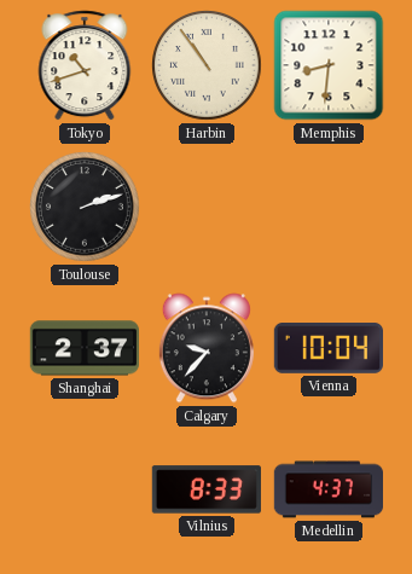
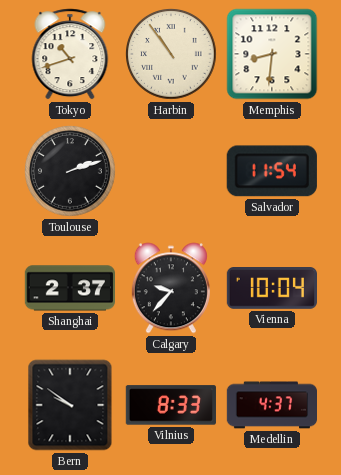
Salvador: none -> 11:54
Bern: none -> 9:51
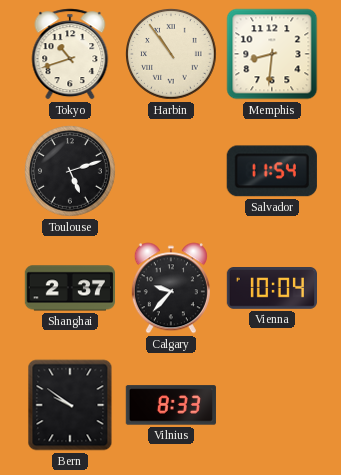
Toulouse: 2:12 -> 5:12
Medellin: 4:37 -> none
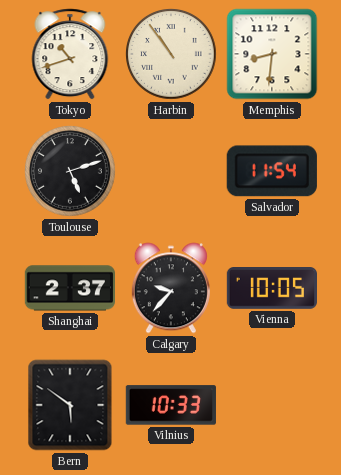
Vienna: 10:04 -> 10:05
Bern: 9:51 -> 5:51
Vilnius: 8:33 -> 10:33
